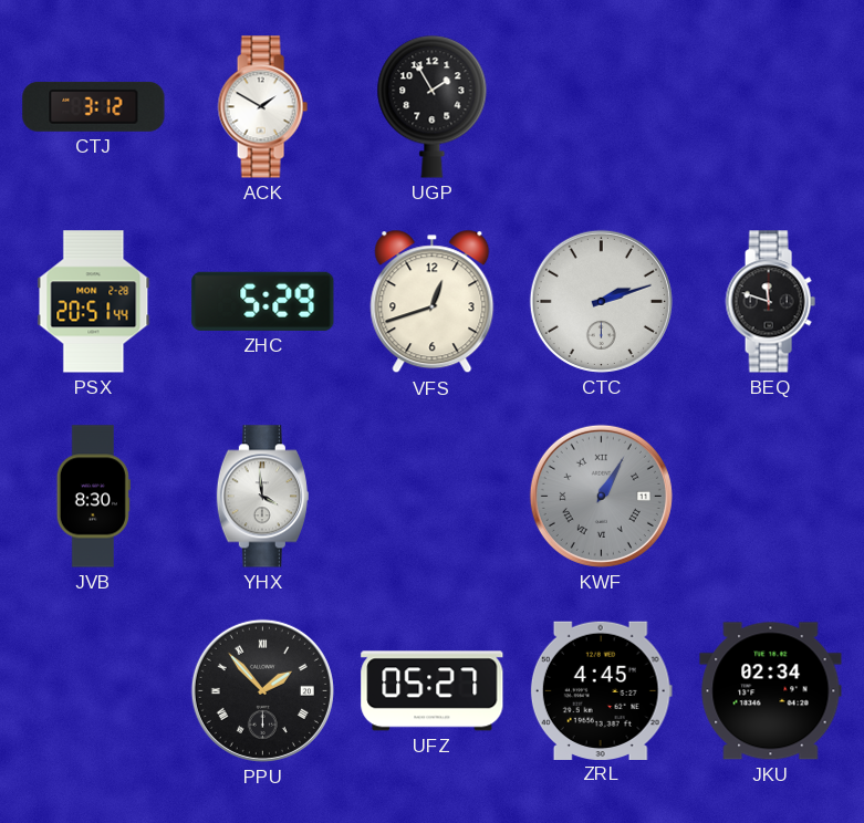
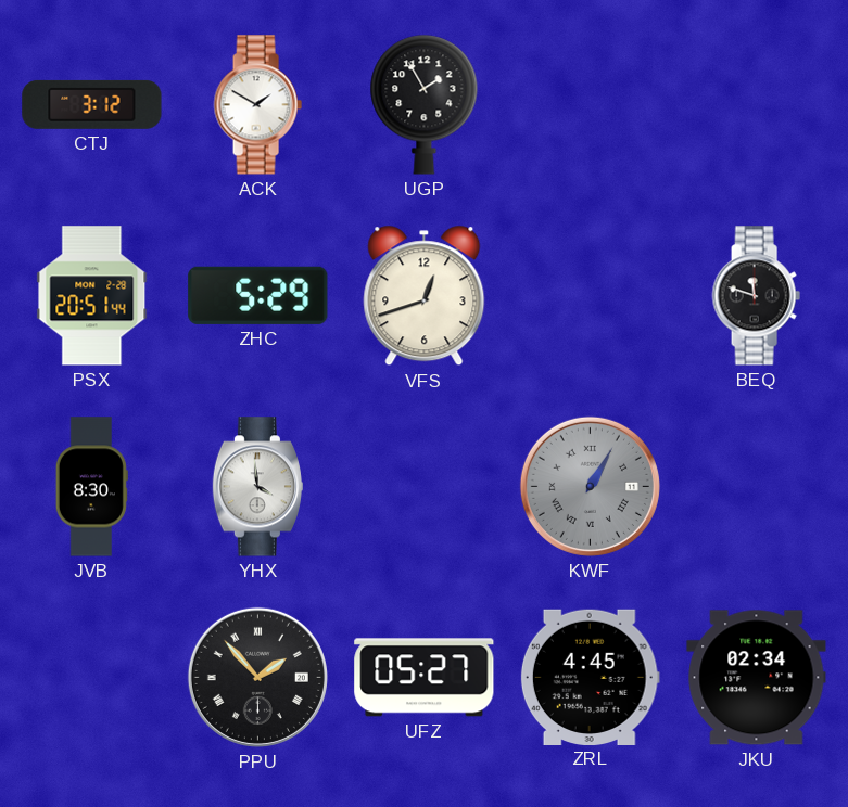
CTC: 2:12 -> none
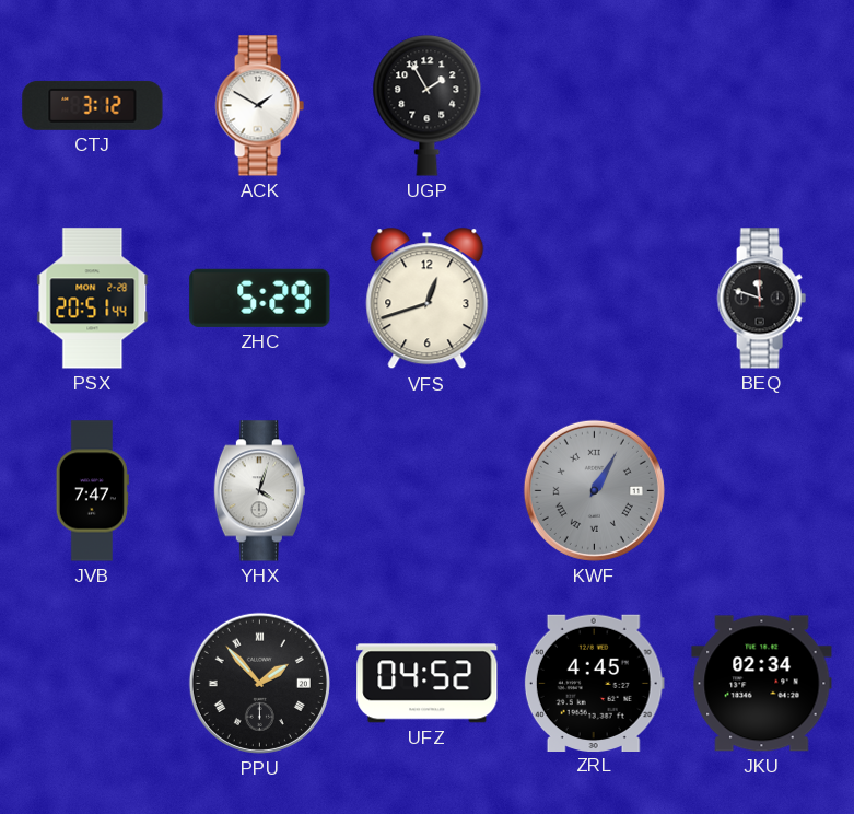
JVB: 8:30 -> 7:47
YHX: 3:59 -> 4:03
UFZ: 05:27 -> 04:52
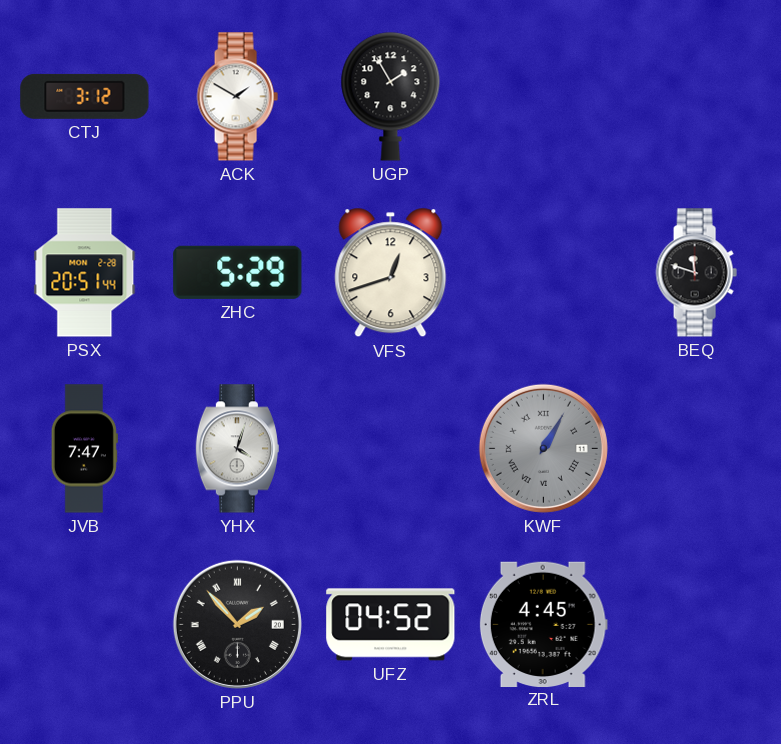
JKU: 02:34 -> none
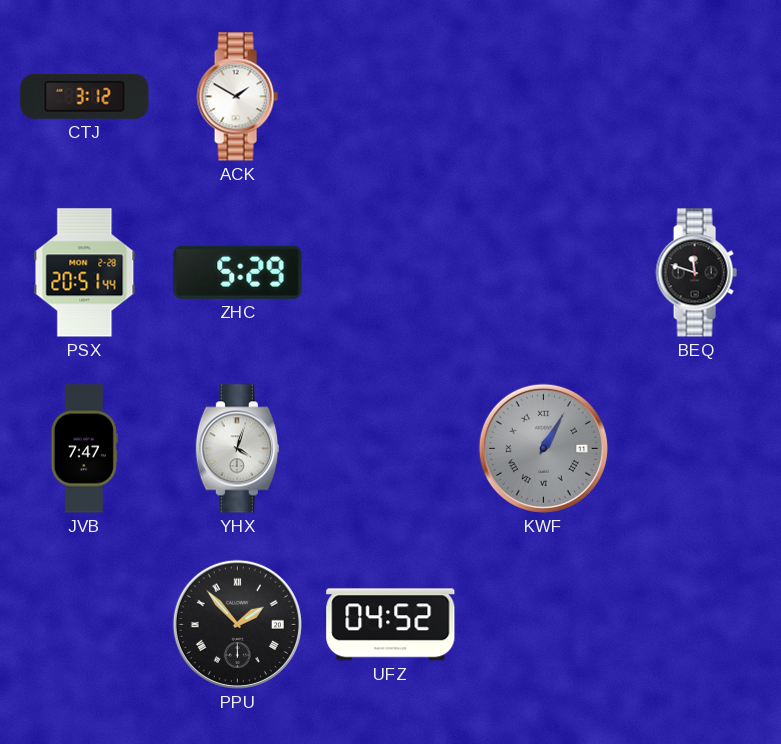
UGP: 1:55 -> none
VFS: 12:42 -> none
ZRL: 4:45 -> none
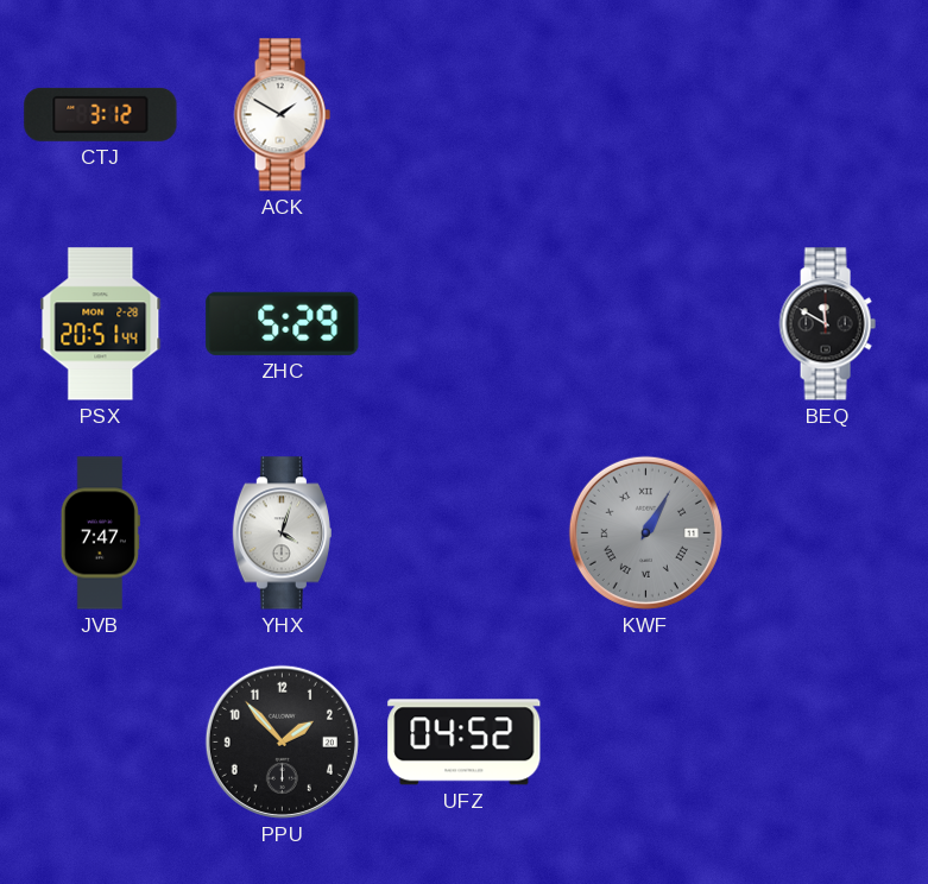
BEQ: 11:48 -> 11:50
PPU numerals: Roman -> Arabic
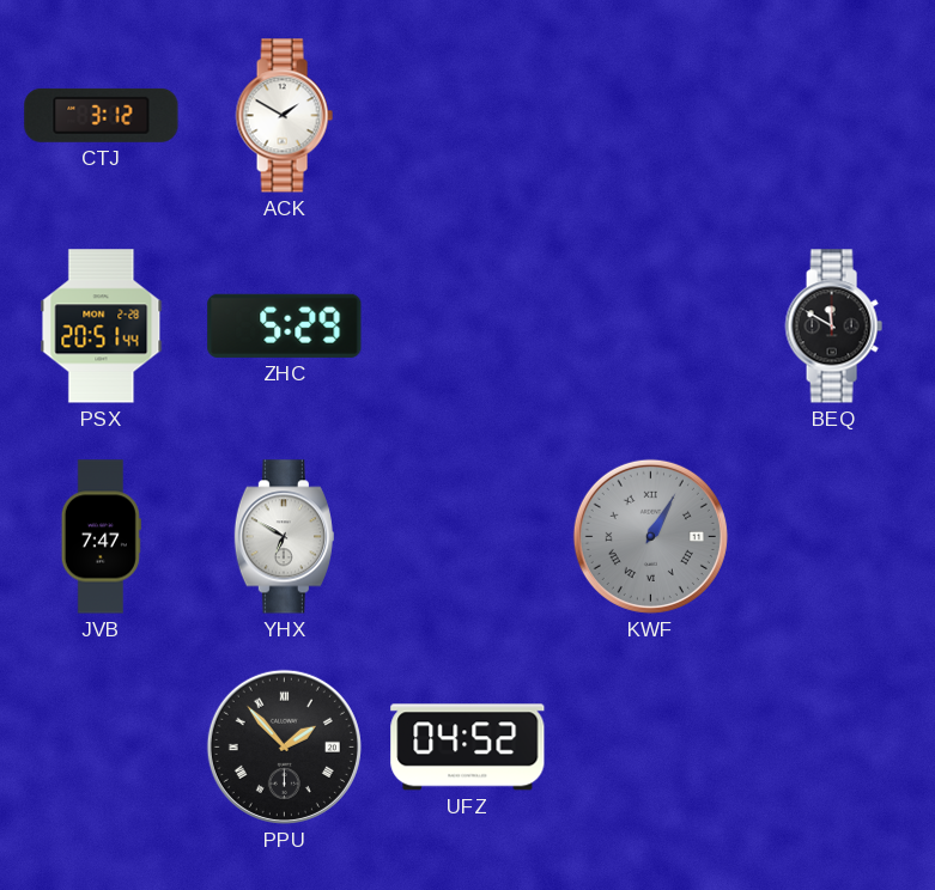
YHX: 4:03 -> 6:50
PPU numerals: Arabic -> Roman
